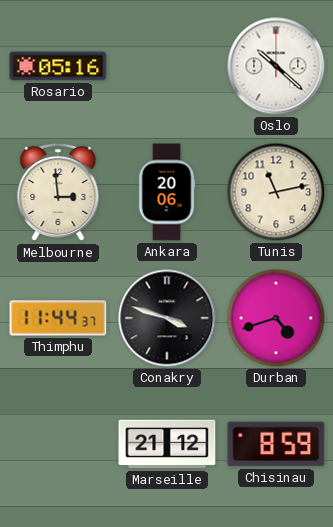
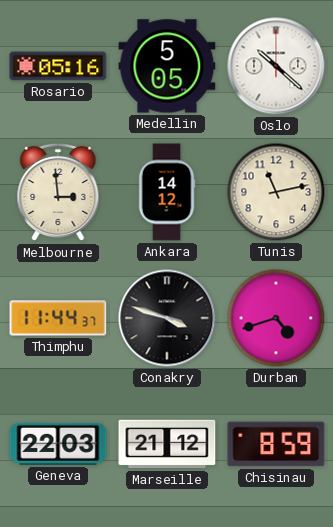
Medellin: none -> 5:05
Ankara: 20:06 -> 14:12
Geneva: none -> 22:03
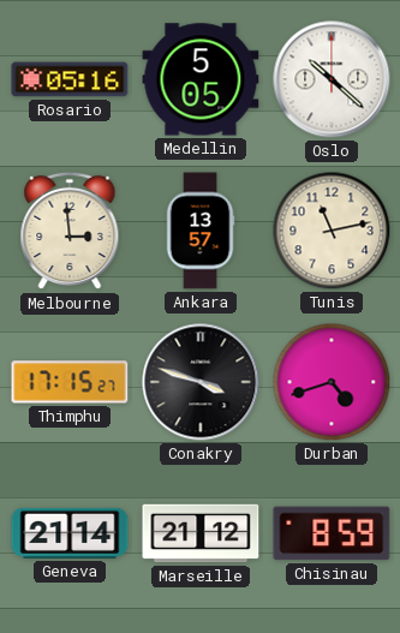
Ankara: 14:12 -> 13:57
Thimphu: 11:44 -> 17:15
Geneva: 22:03 -> 21:14
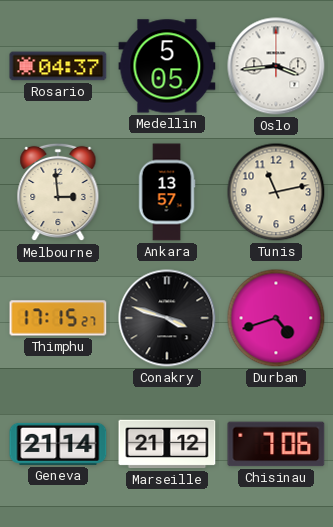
Rosario: 05:16 -> 04:37
Oslo: 10:22 -> 3:44
Chisinau: 8:59 -> 7:06
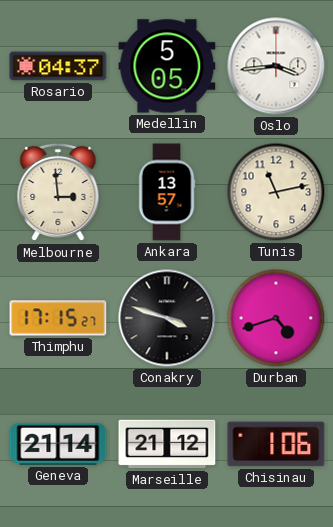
Chisinau: 7:06 -> 1:06
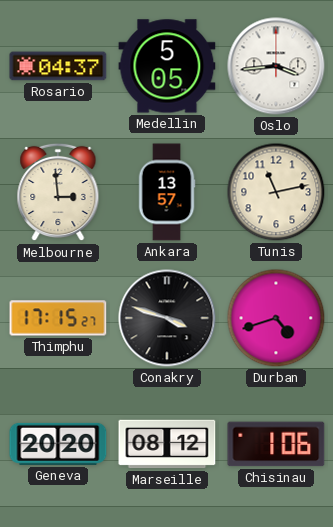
Geneva: 21:14 -> 20:20
Marseille: 21:12 -> 08:12
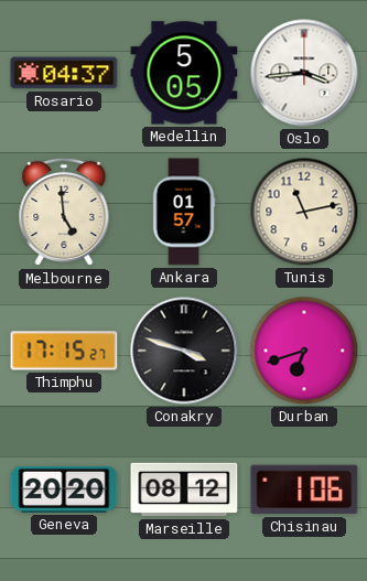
Melbourne: 2:59 -> 4:59
Ankara: 13:57 -> 01:57
Durban: 4:42 -> 6:42
